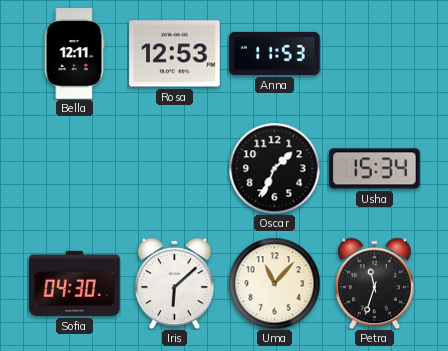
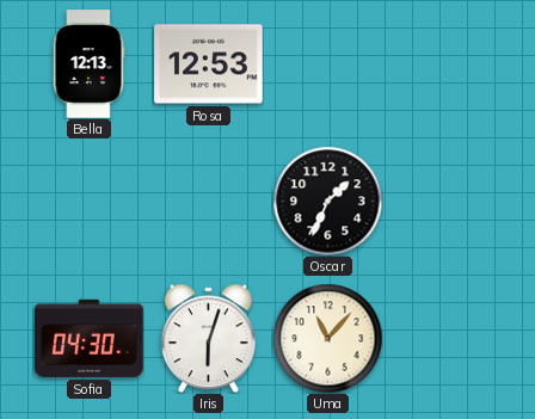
Bella: 12:11 -> 12:13
Anna: 11:53 -> none
Usha: 15:34 -> none
Iris: 6:08 -> 6:03
Petra: 11:33 -> none
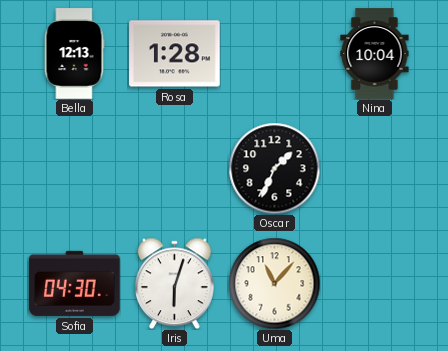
Rosa: 12:53 -> 1:28
Nina: none -> 10:04
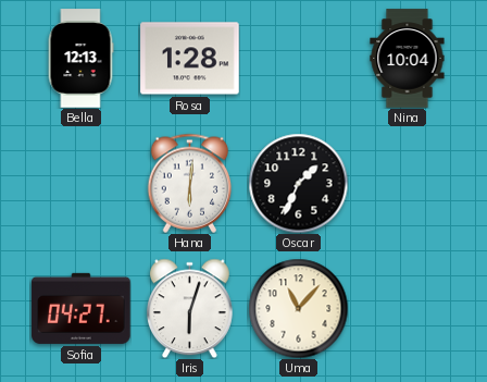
Hana: none -> 6:01
Sofia: 04:30 -> 04:27
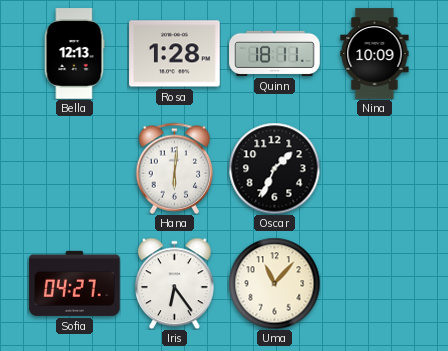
Quinn: none -> 18:11
Nina: 10:04 -> 10:09
Iris: 6:03 -> 6:24
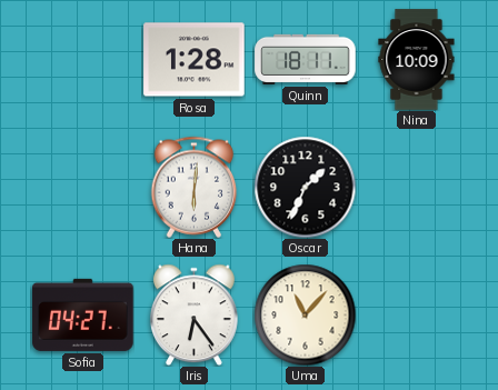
Bella: 12:13 -> none
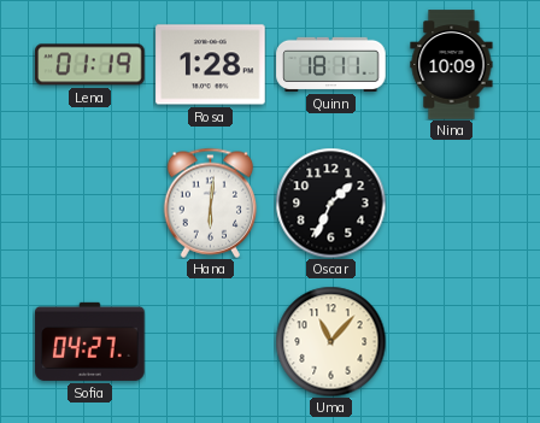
Lena: none -> 01:19
Iris: 6:24 -> none
